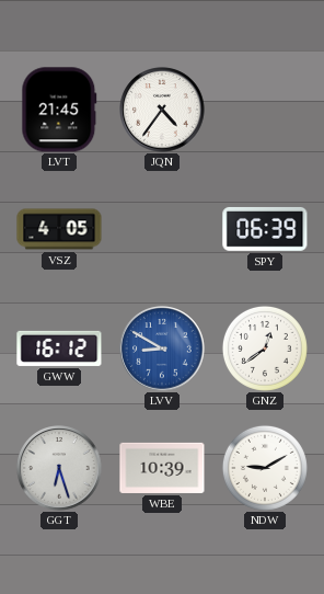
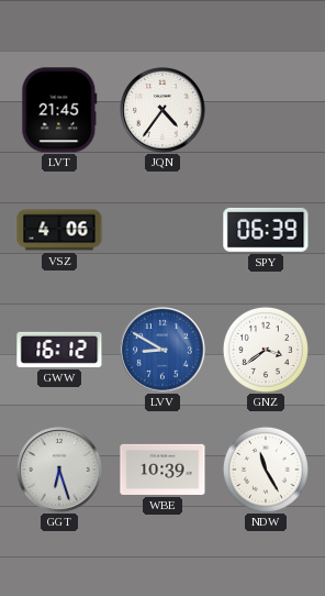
VSZ: 4:05 -> 4:06
GNZ: 12:39 -> 3:39
NDW: 9:10 -> 11:25
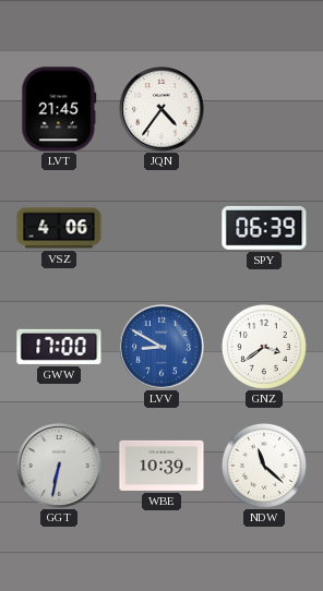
GWW: 16:12 -> 17:00
GGT: 6:27 -> 6:32
NDW: 11:25 -> 11:22
